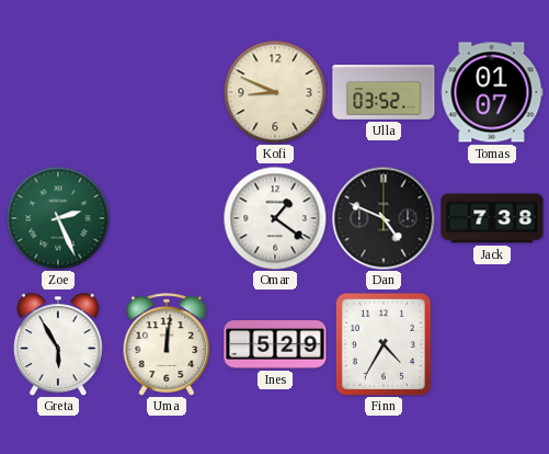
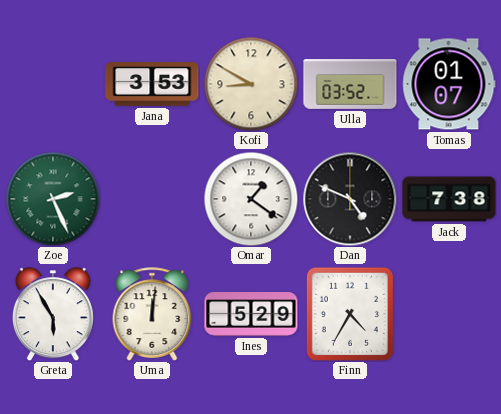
Jana: none -> 3:53
Kofi: 8:49 -> 8:50
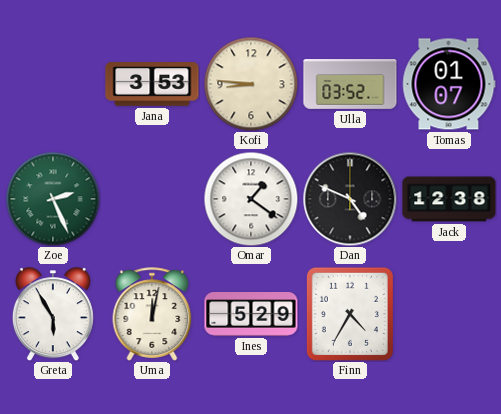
Kofi: 8:50 -> 8:46
Jack: 7:38 -> 12:38
Uma: 12:01 -> 12:02
